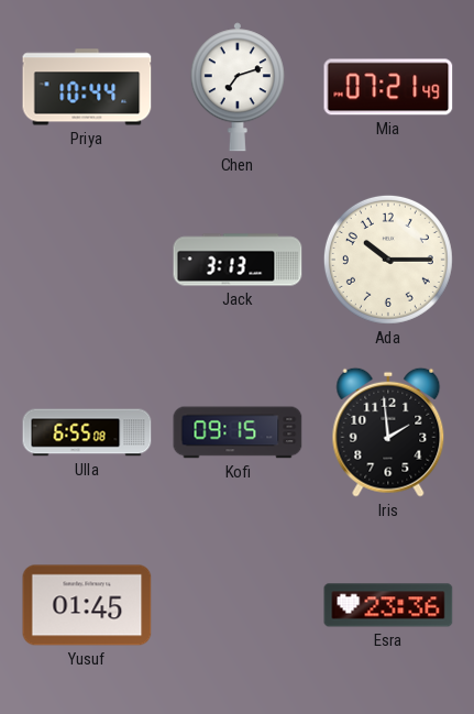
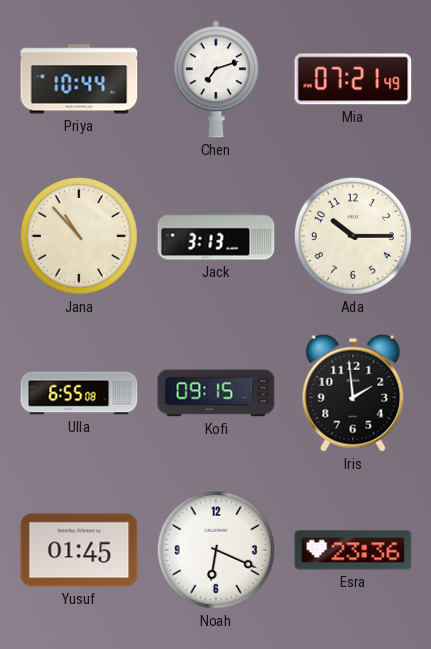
Jana: none -> 10:53
Noah: none -> 6:19
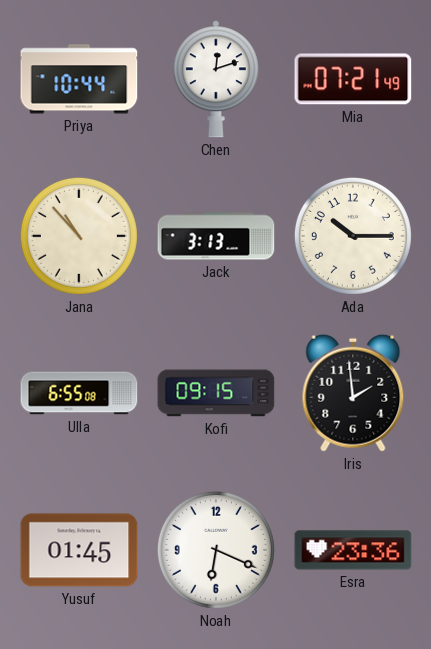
Chen: 7:12 -> 12:12
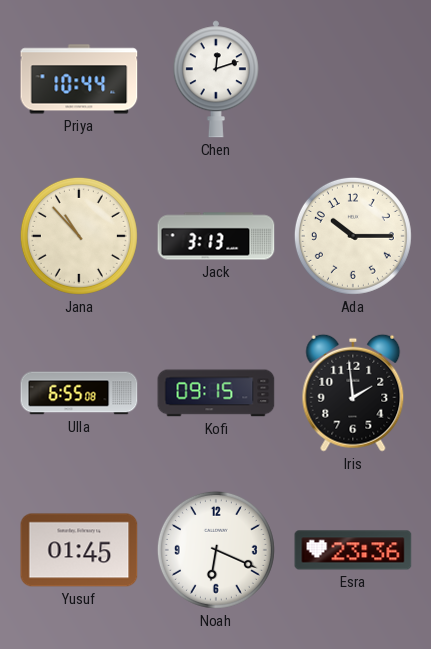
Mia: 07:21 -> none
